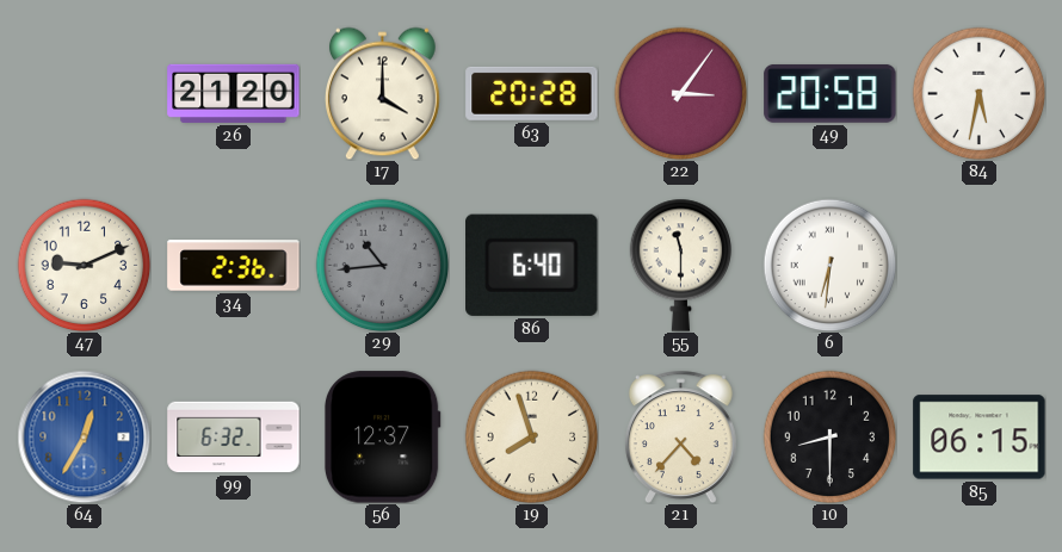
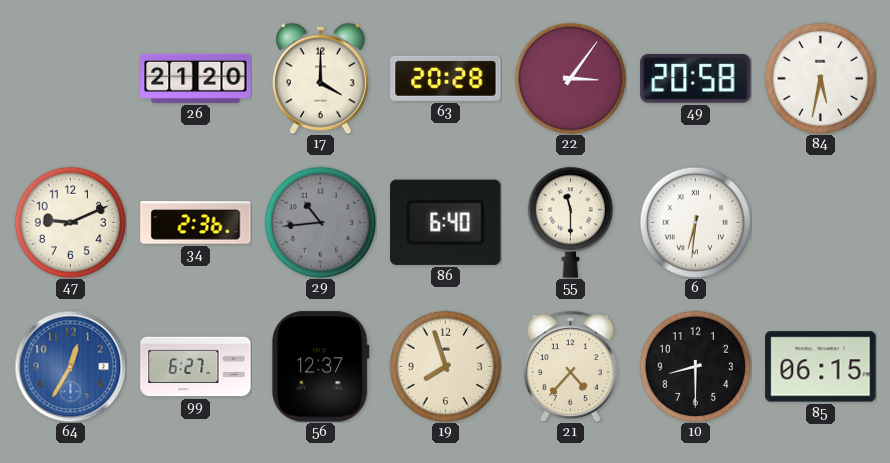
99: 6:32 -> 6:27
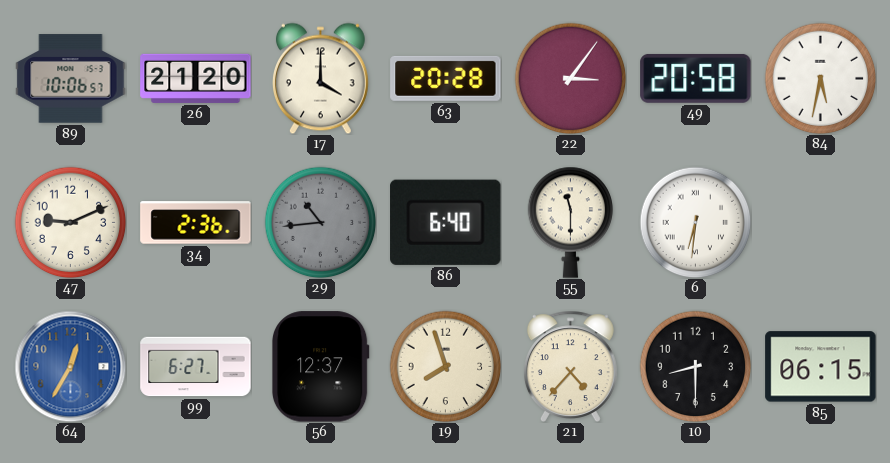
89: none -> 10:06
